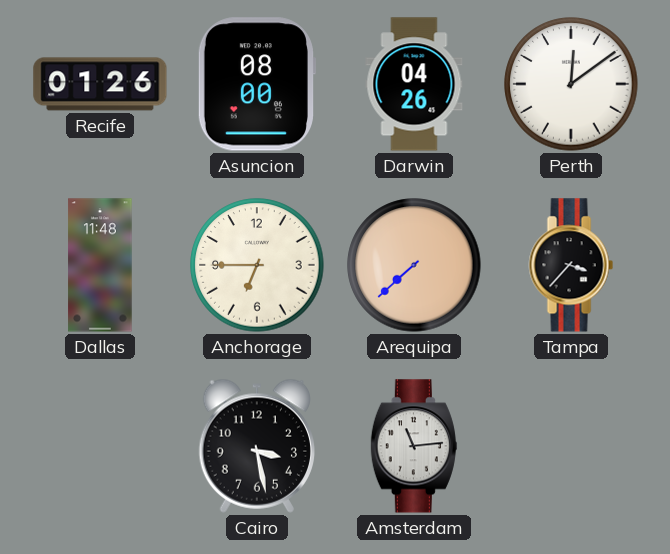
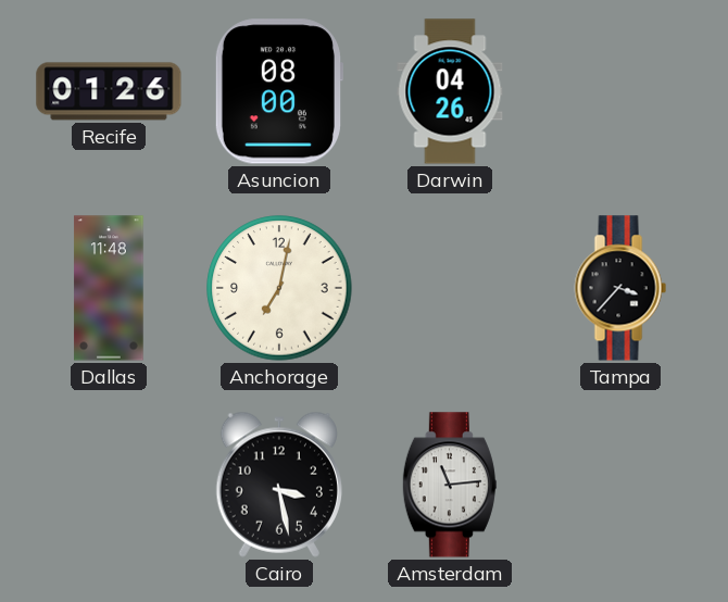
Perth: 12:09 -> none
Anchorage: 6:45 -> 7:02
Arequipa: 7:38 -> none
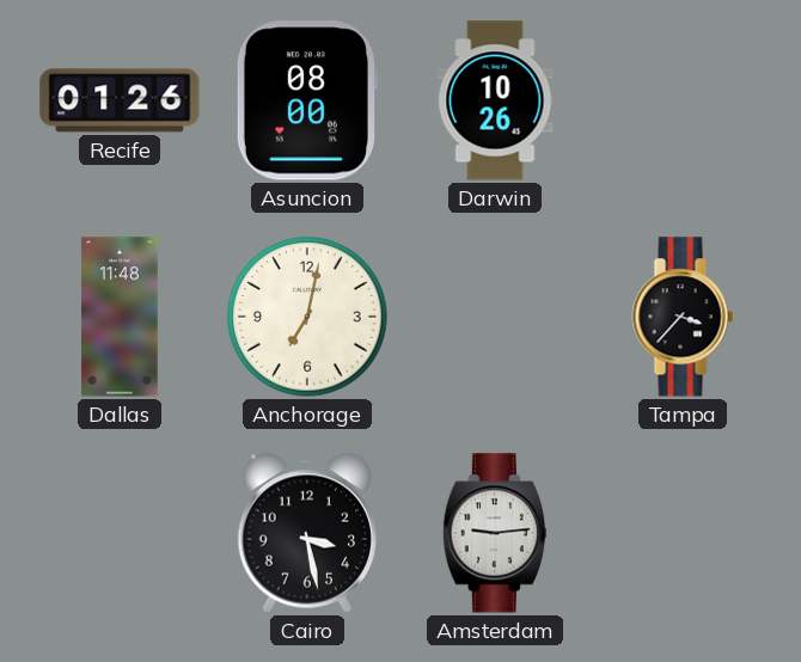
Darwin: 04:26 -> 10:26
Amsterdam: 11:14 -> 9:14
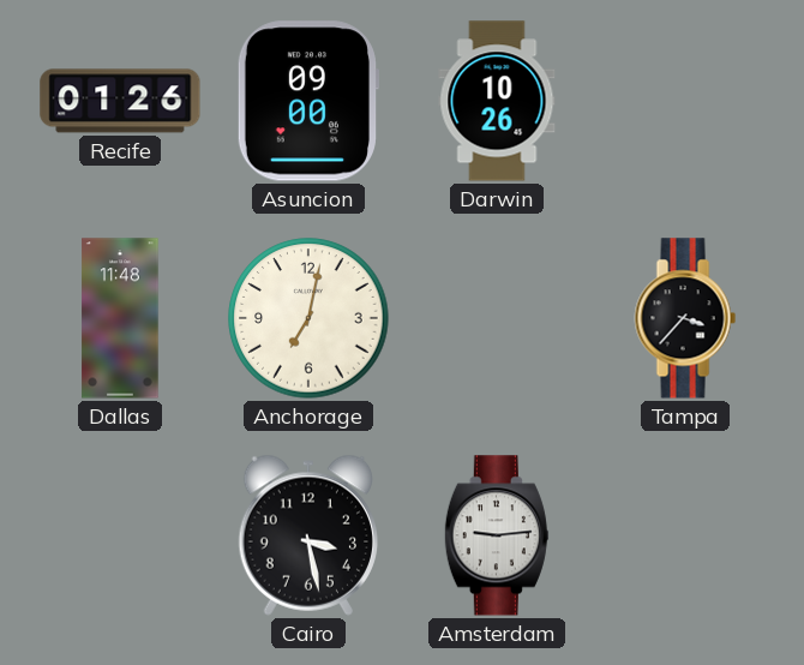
Asuncion: 08:00 -> 09:00
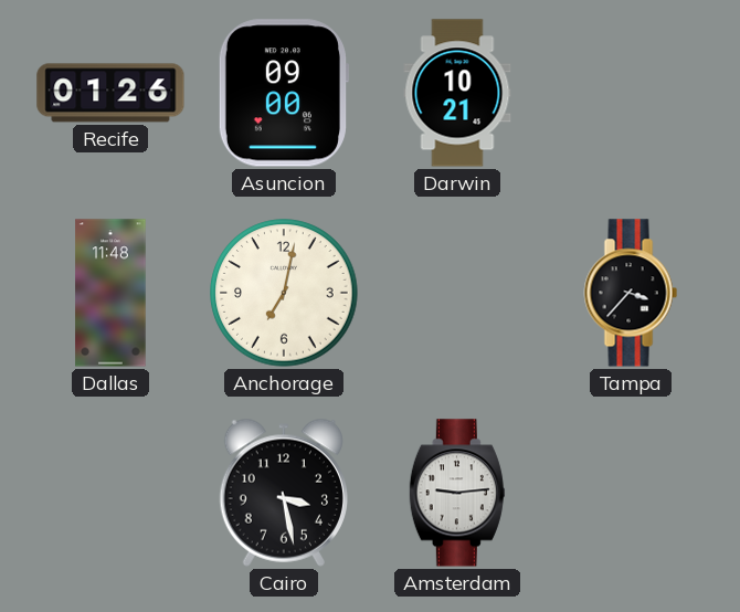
Darwin: 10:26 -> 10:21
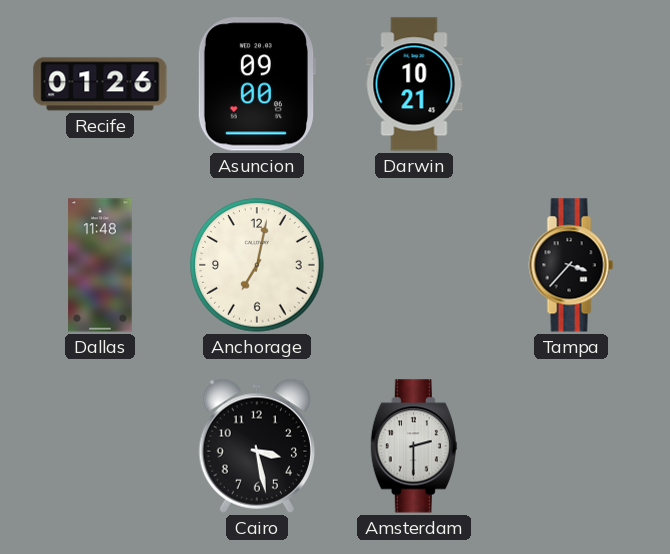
Amsterdam: 9:14 -> 2:30
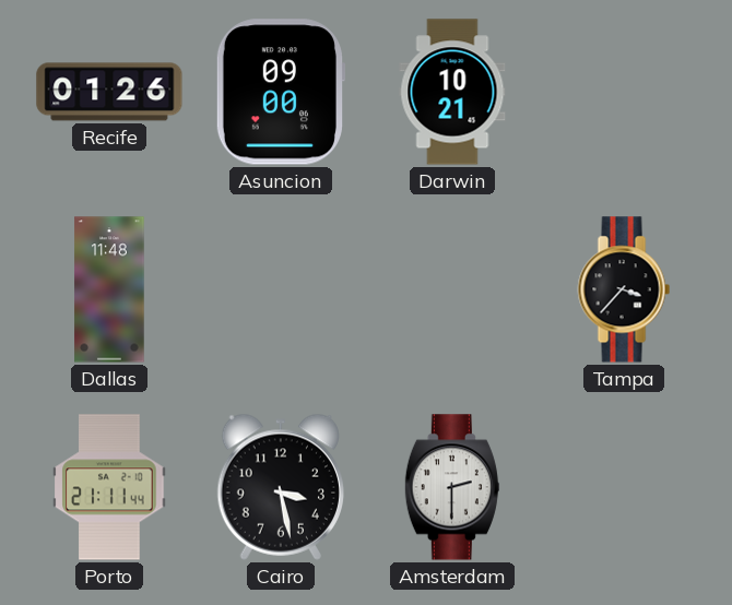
Anchorage: 7:02 -> none
Porto: none -> 21:11
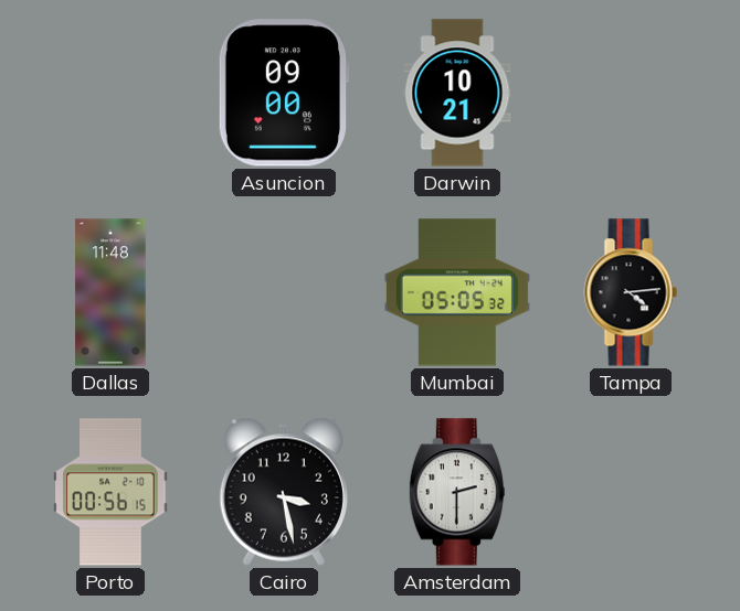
Recife: 01:26 -> none
Mumbai: none -> 05:05
Tampa: 3:37 -> 4:14
Porto: 21:11 -> 00:56
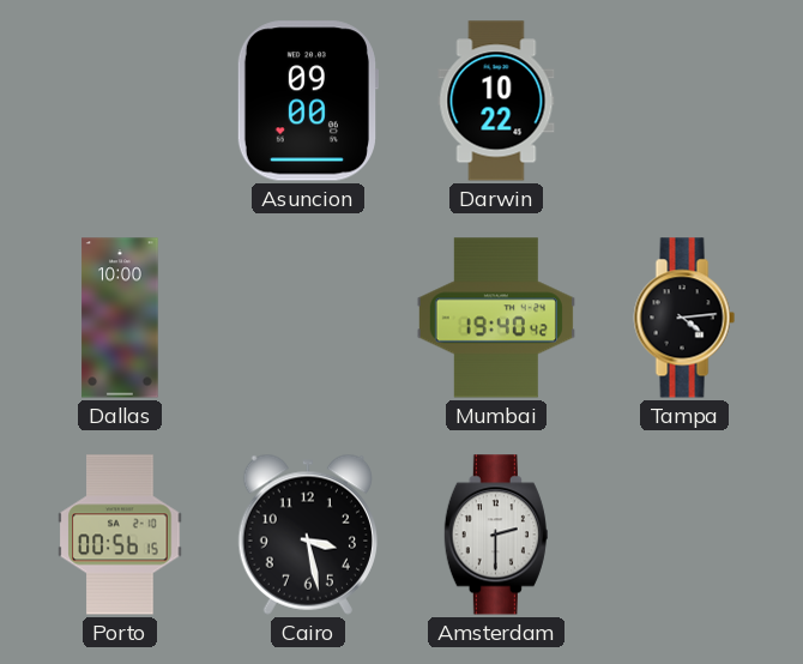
Darwin: 10:21 -> 10:22
Dallas: 11:48 -> 10:00
Mumbai: 05:05 -> 19:40
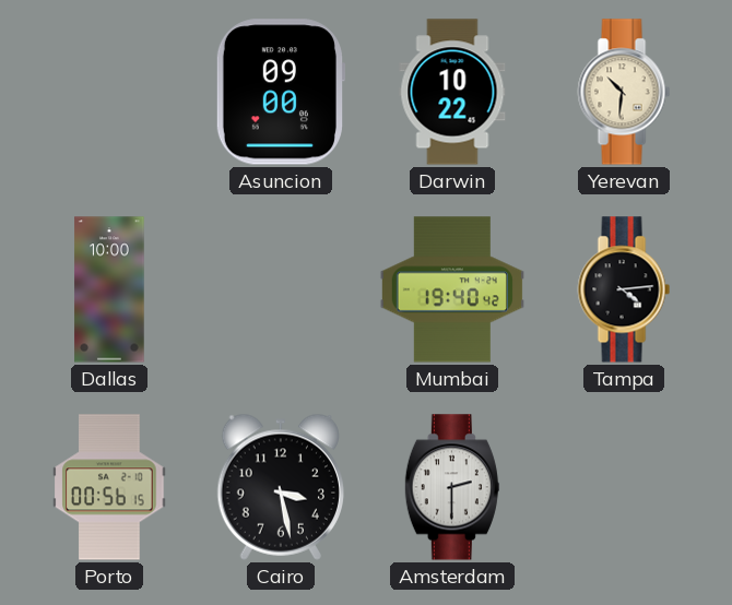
Yerevan: none -> 10:31
